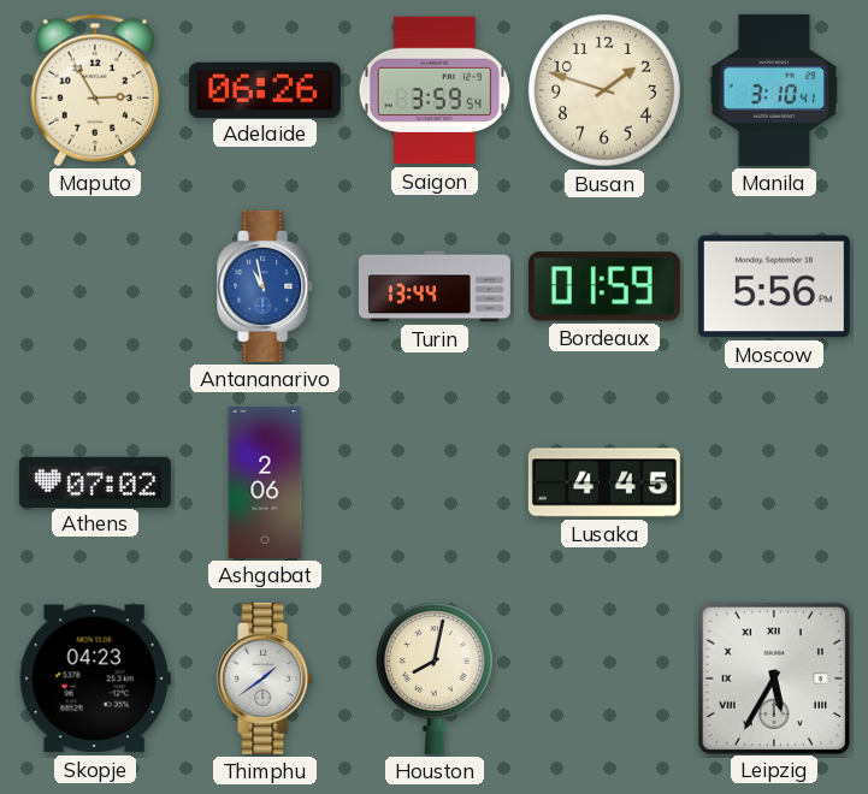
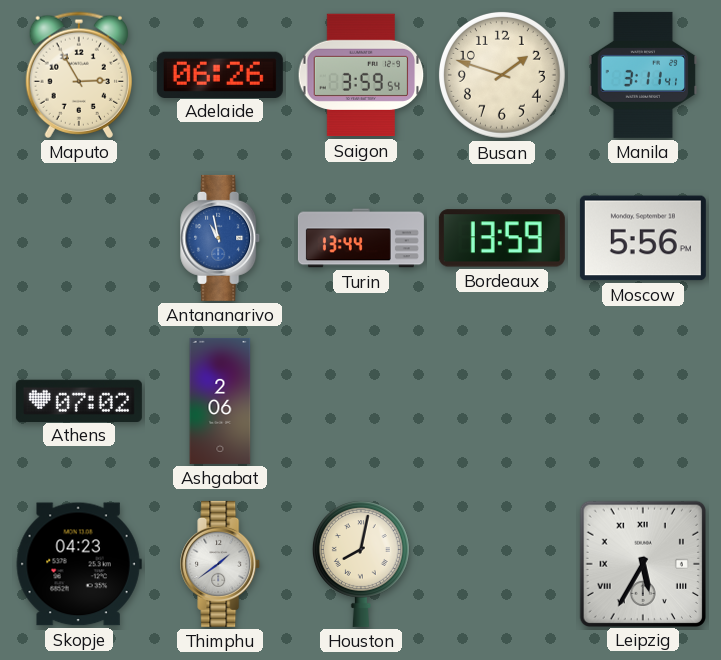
Manila: 3:10 -> 3:11
Bordeaux: 01:59 -> 13:59
Lusaka: 4:45 -> none
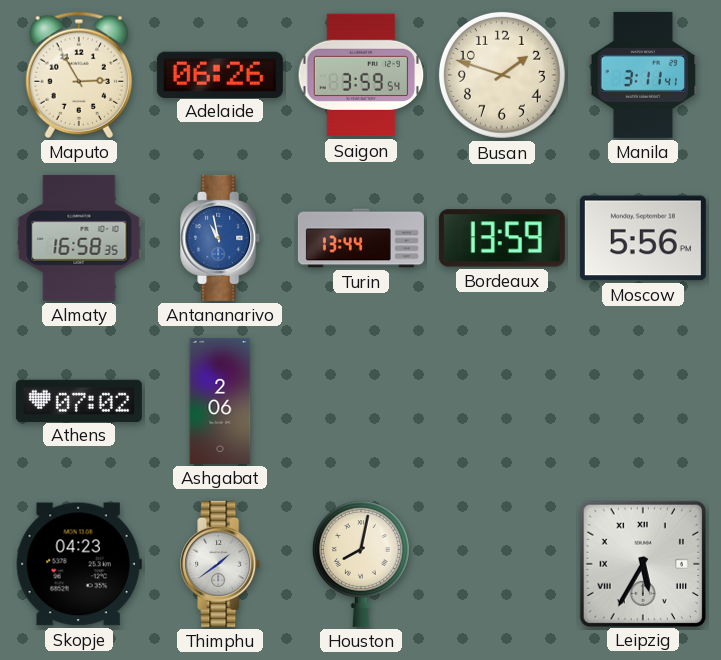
Almaty: none -> 16:58
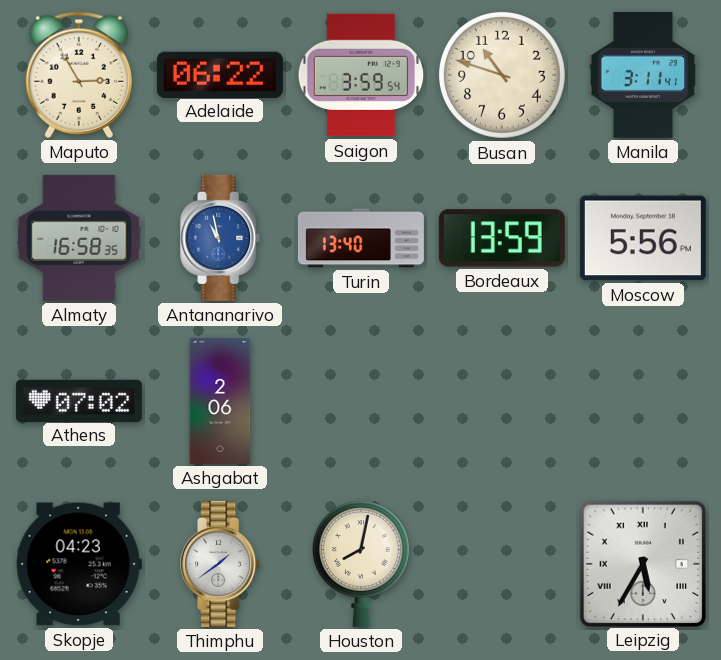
Adelaide: 06:26 -> 06:22
Busan: 1:48 -> 10:48
Turin: 13:44 -> 13:40
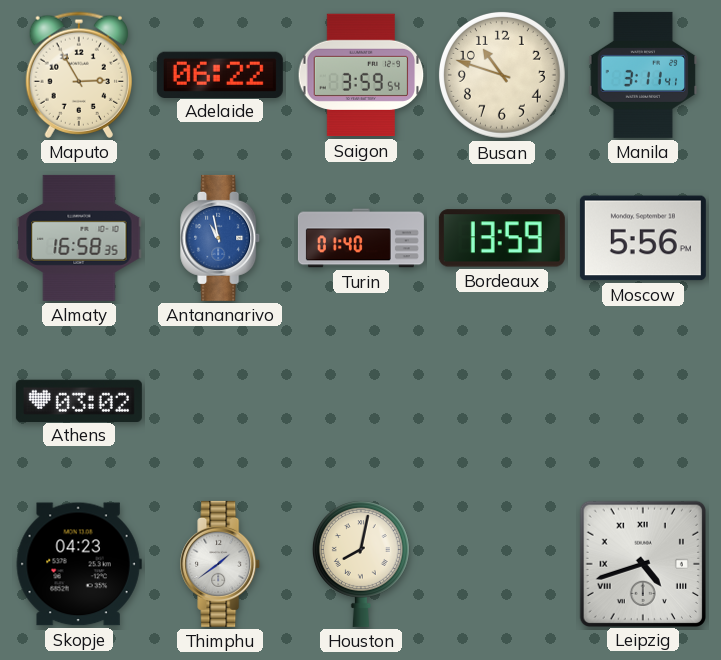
Turin: 13:40 -> 01:40
Athens: 07:02 -> 03:02
Ashgabat: 2:06 -> none
Leipzig: 5:35 -> 4:42
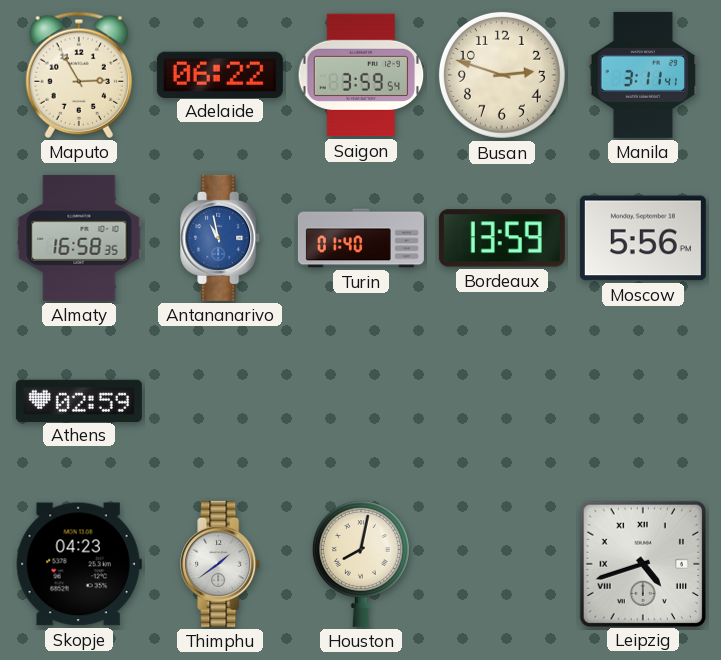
Busan: 10:48 -> 2:48
Athens: 03:02 -> 02:59
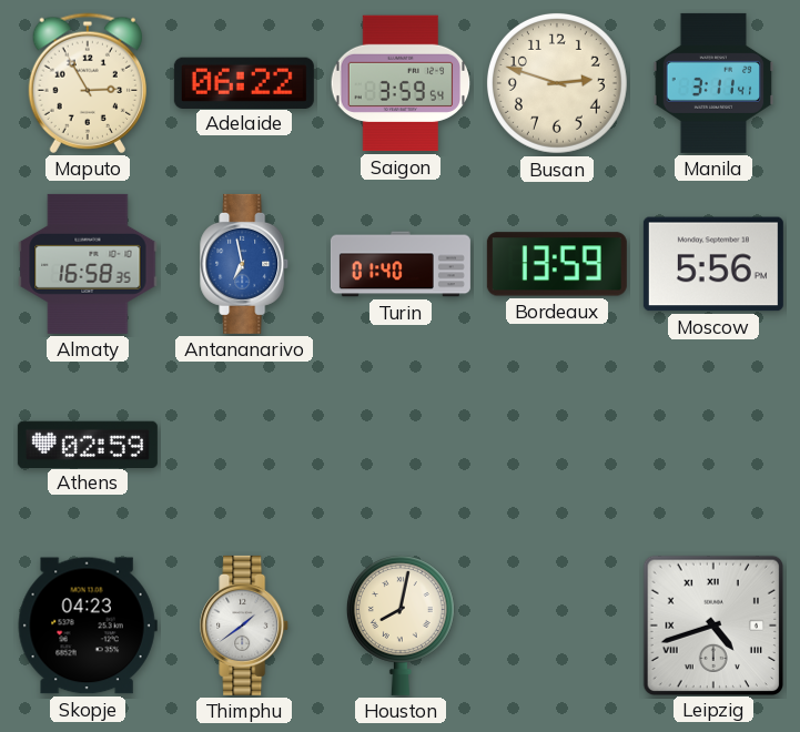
Antananarivo: 10:58 -> 6:58
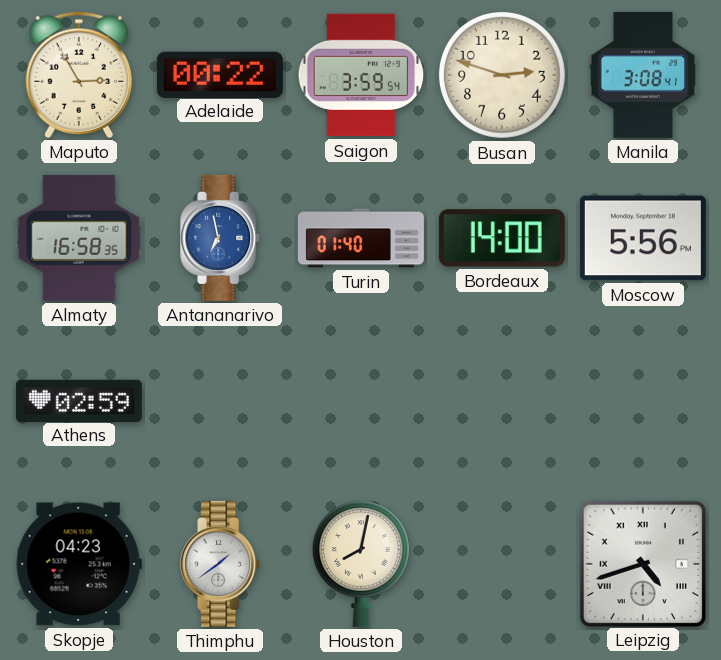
Adelaide: 06:22 -> 00:22
Manila: 3:11 -> 3:08
Bordeaux: 13:59 -> 14:00
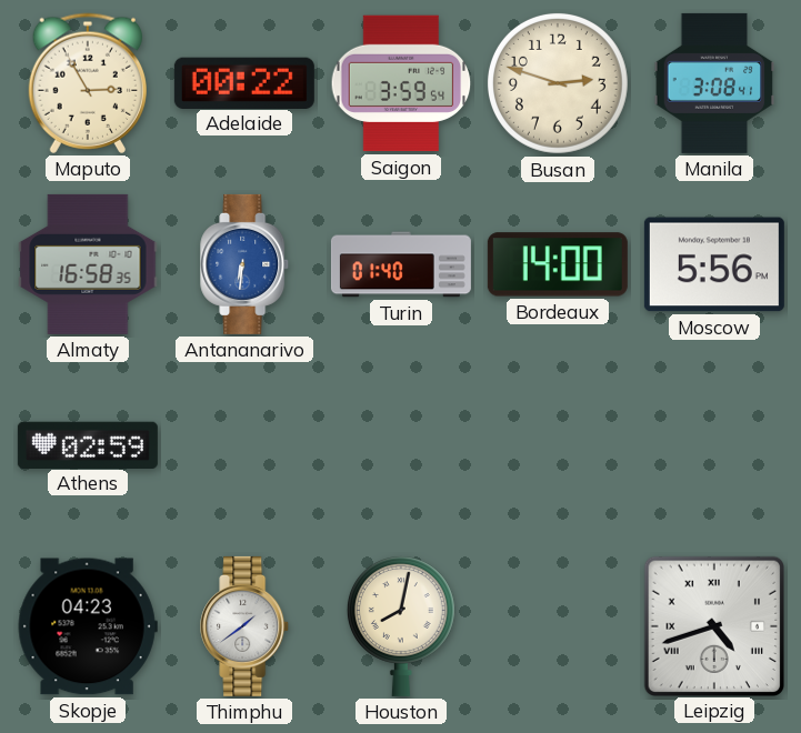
Antananarivo: 6:58 -> 6:31
